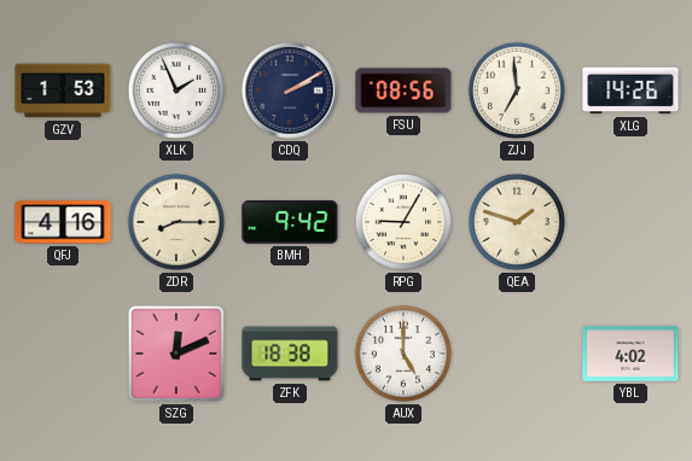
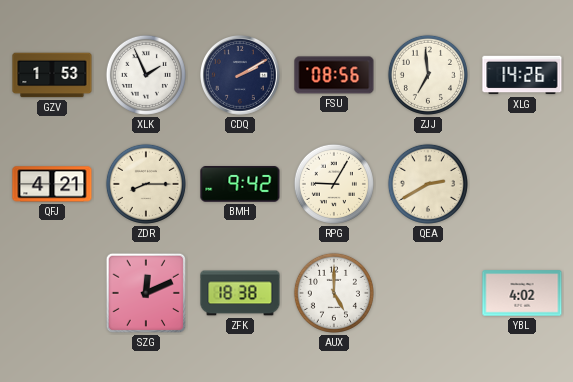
QFJ: 4:16 -> 4:21
QEA: 1:48 -> 2:40
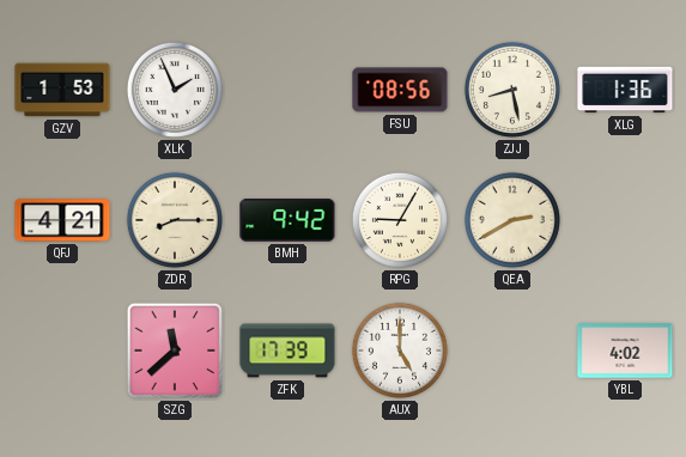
CDQ: 2:10 -> none
ZJJ: 6:59 -> 8:28
XLG: 14:26 -> 1:36
SZG: 12:11 -> 11:38
ZFK: 18:38 -> 17:39
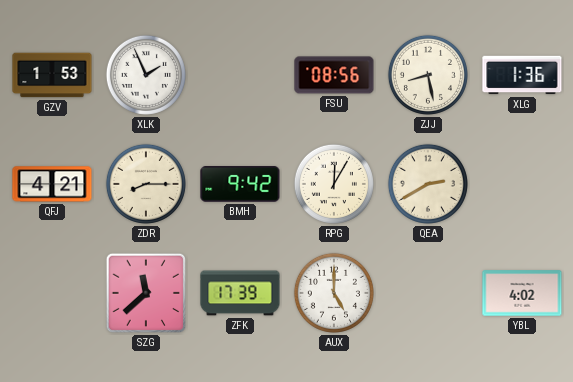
RPG: 9:05 -> 12:05
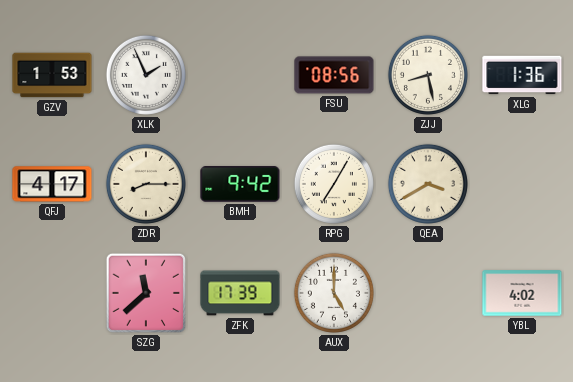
QFJ: 4:21 -> 4:17
RPG: 12:05 -> 7:05
QEA: 2:40 -> 3:40
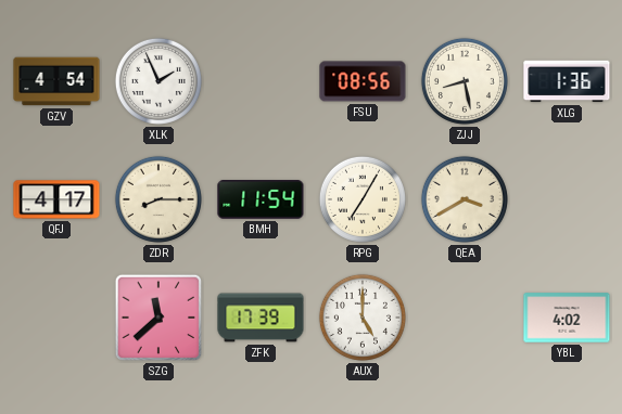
GZV: 1:53 -> 4:54
BMH: 9:42 -> 11:54
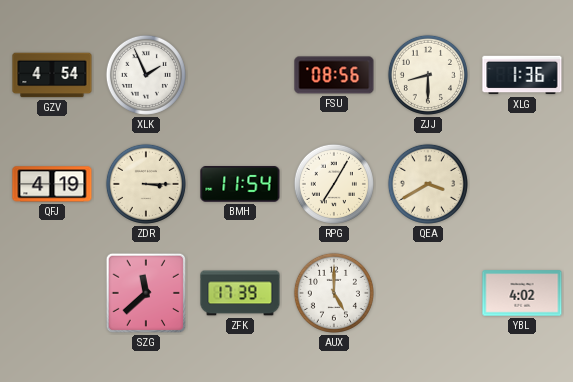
ZJJ: 8:28 -> 8:30
QFJ: 4:17 -> 4:19
ZDR: 8:15 -> 3:15
